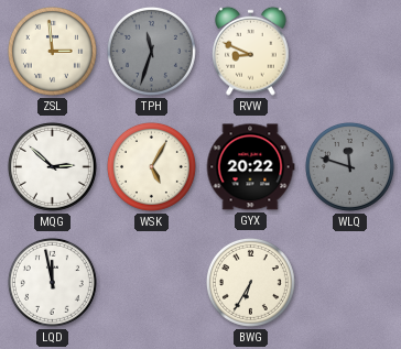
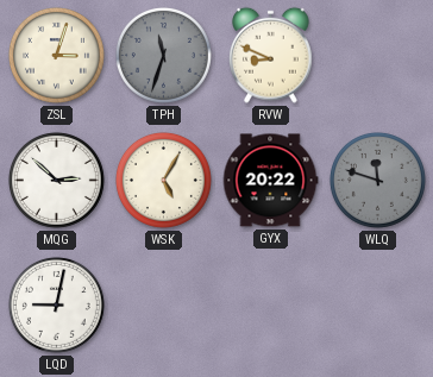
ZSL: 2:59 -> 3:03
LQD: 11:58 -> 9:02
BWG: 6:35 -> none
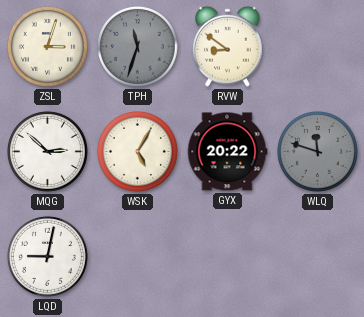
RVW: 8:49 -> 8:51
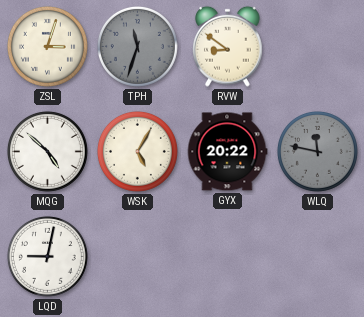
MQG: 2:52 -> 4:52
WLQ: 11:48 -> 11:47
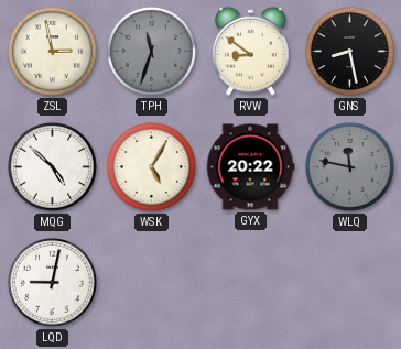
ZSL: 3:03 -> 2:58
GNS: none -> 8:28
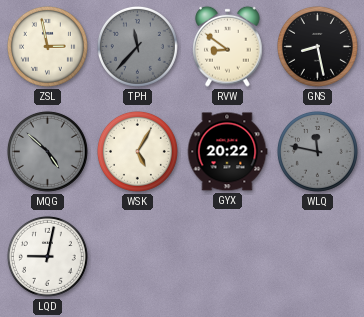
TPH: 11:33 -> 11:37
MQG dial: white -> grey
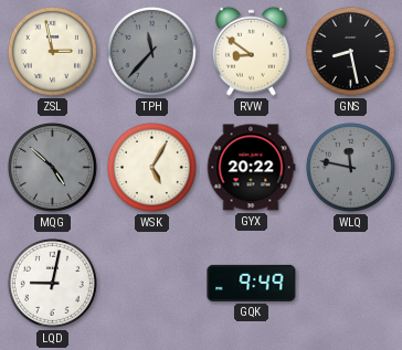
GQK: none -> 9:49
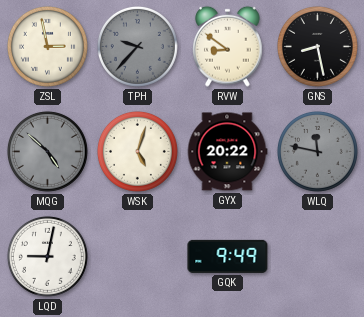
TPH: 11:37 -> 9:37
WSK: 5:05 -> 5:03
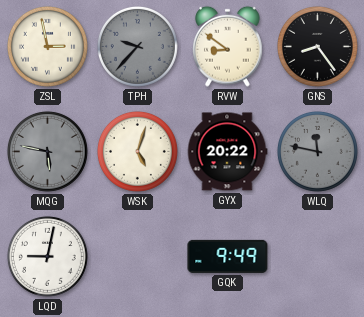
GNS: 8:28 -> 8:24
MQG: 4:52 -> 5:47
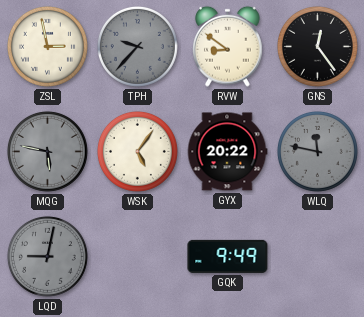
GNS: 8:24 -> 12:24
WSK: 5:03 -> 5:06
LQD dial: white -> grey
